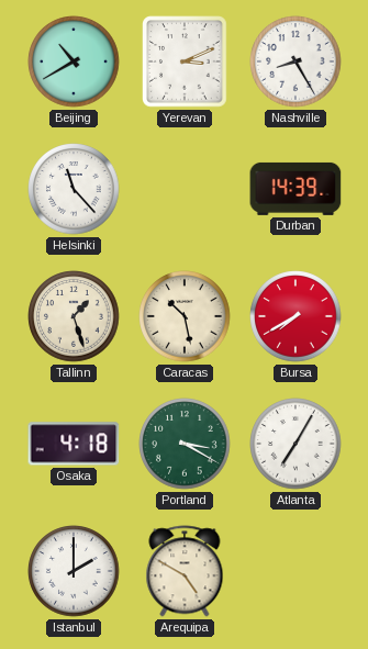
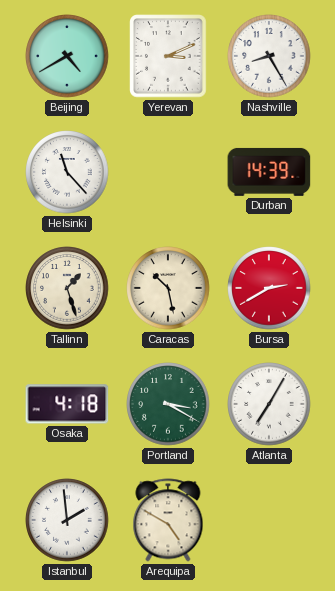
Beijing: 10:40 -> 4:40
Bursa: 7:40 -> 2:40
Istanbul: 2:00 -> 1:59
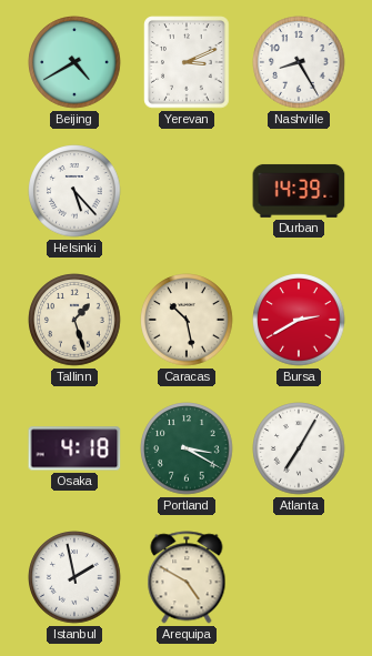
Helsinki: 11:23 -> 5:23
Istanbul: 1:59 -> 1:58
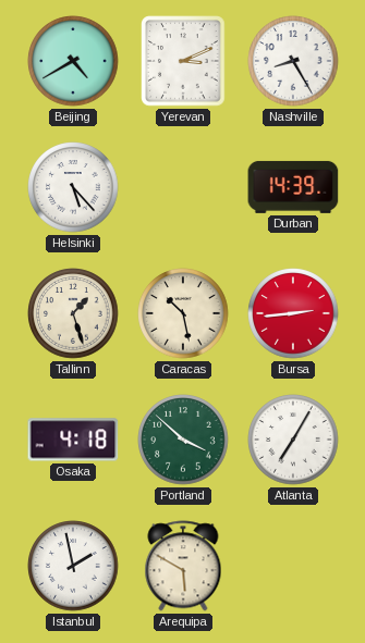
Bursa: 2:40 -> 2:44
Portland: 3:20 -> 3:52
Arequipa: 4:50 -> 5:50
